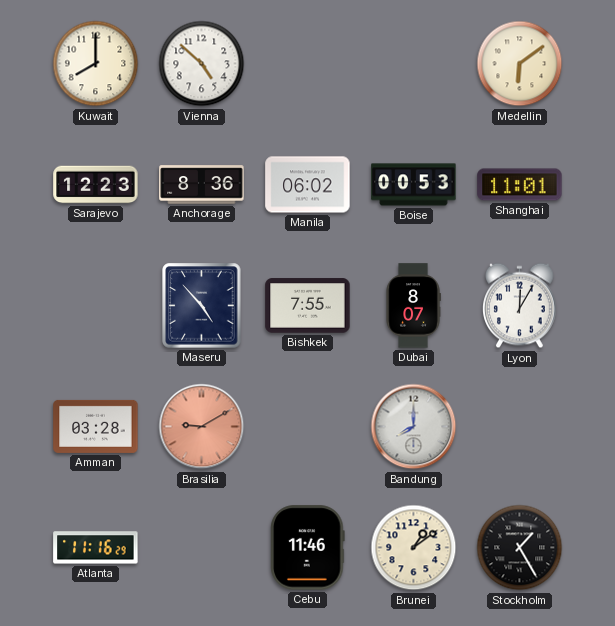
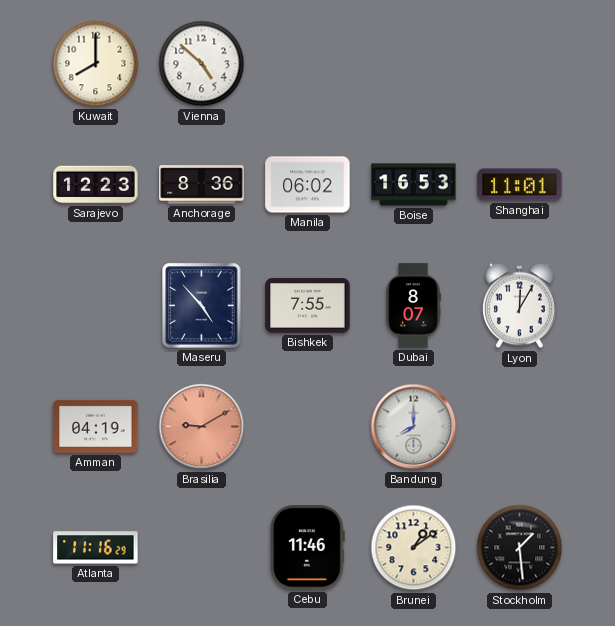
Medellin: 6:09 -> none
Boise: 00:53 -> 16:53
Amman: 03:28 -> 04:19
Stockholm: 1:25 -> 1:29
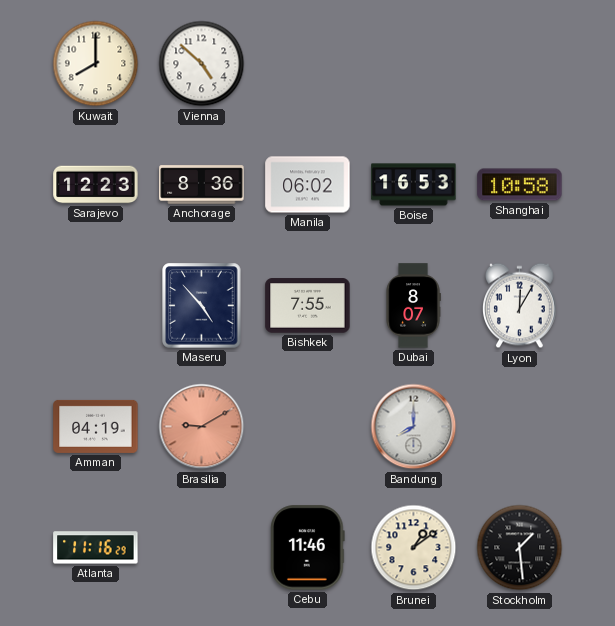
Shanghai: 11:01 -> 10:58
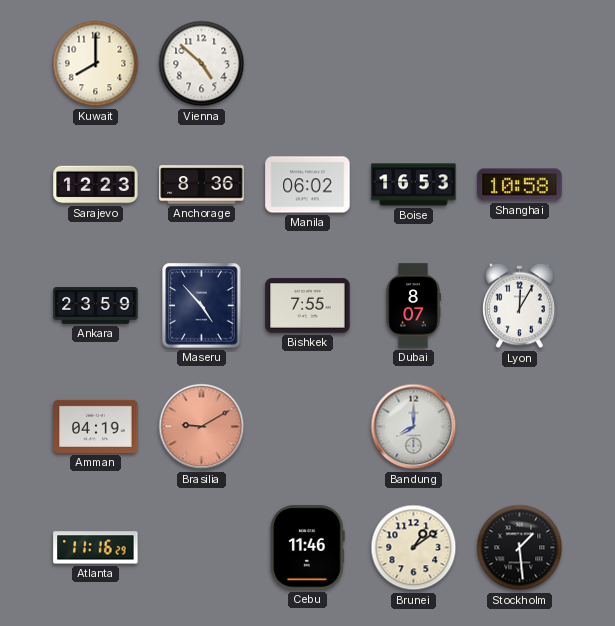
Ankara: none -> 23:59
